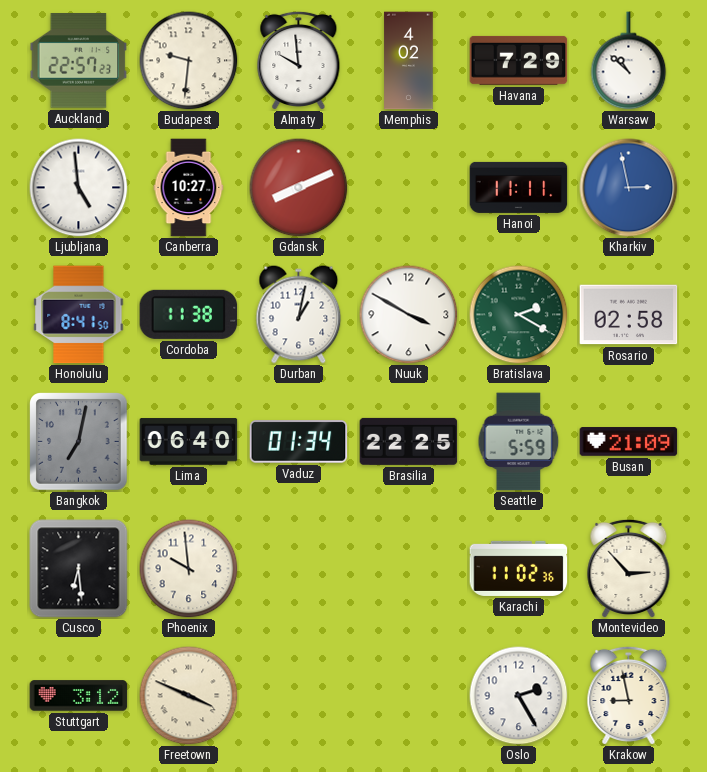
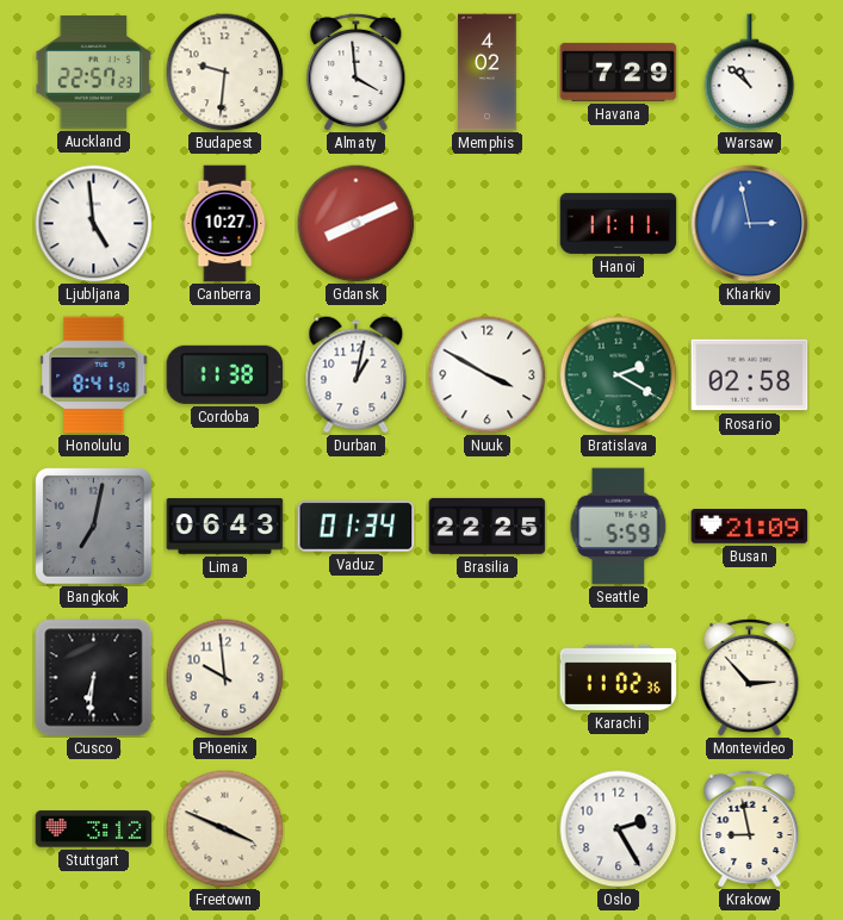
Almaty: 9:59 -> 3:59
Lima: 06:40 -> 06:43
Cusco: 6:29 -> 6:31
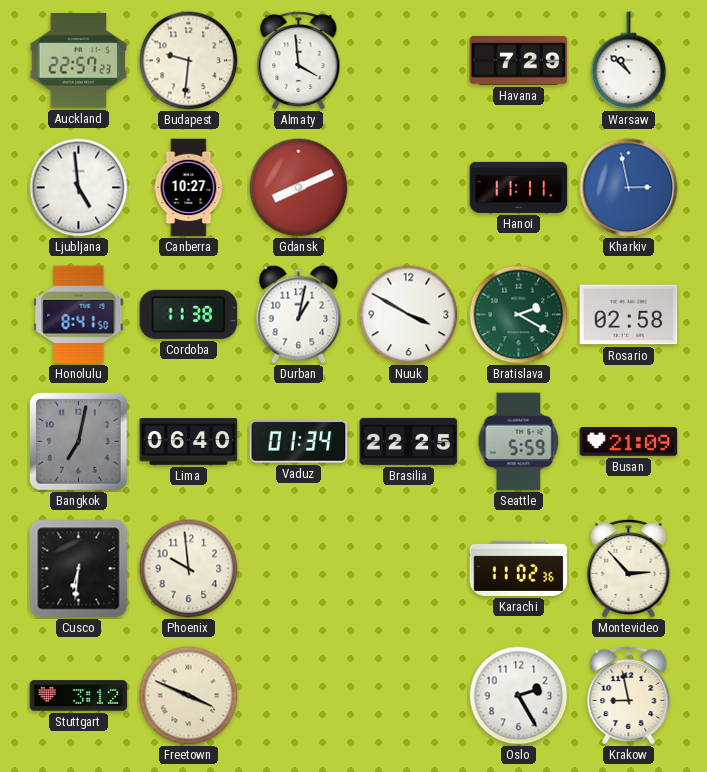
Memphis: 4:02 -> none
Lima: 06:43 -> 06:40
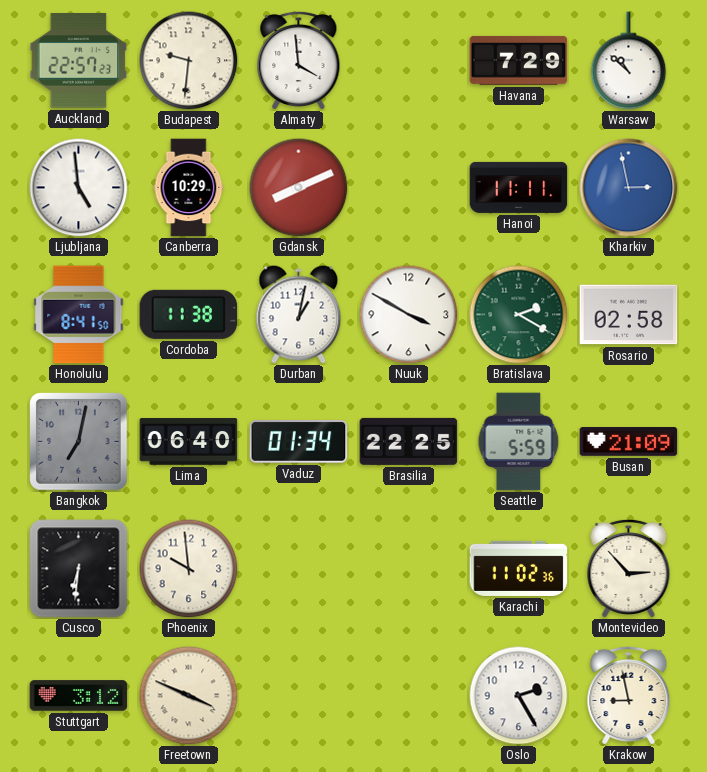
Canberra: 10:27 -> 10:29
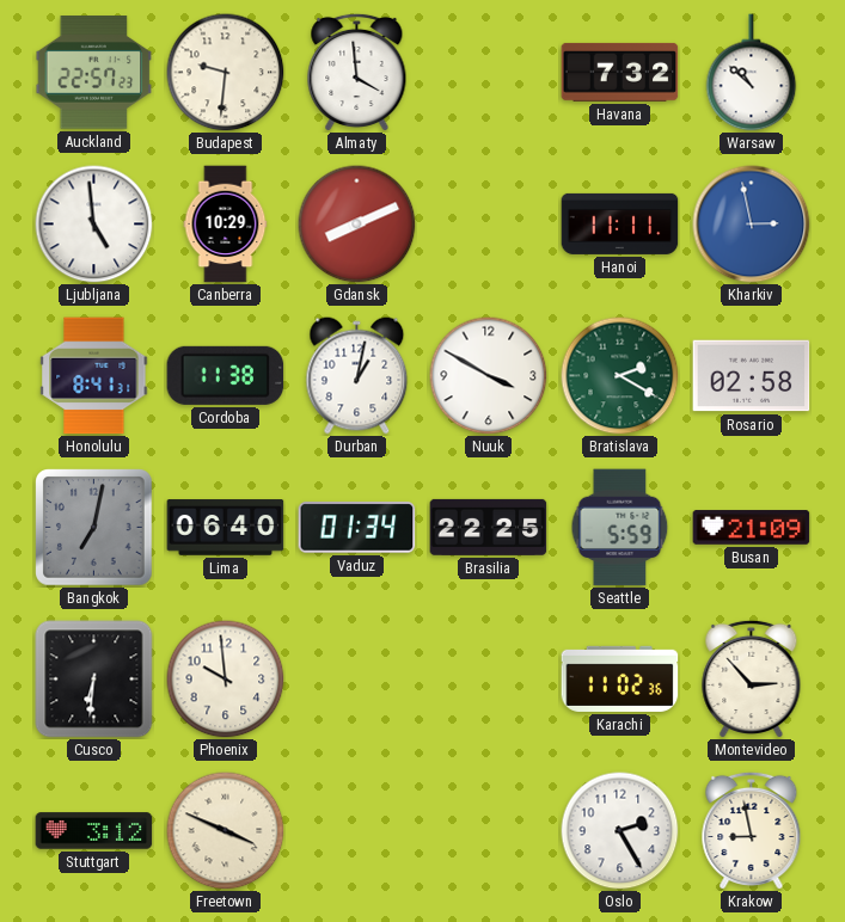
Havana: 7:29 -> 7:32
Honolulu: 8:41:50 -> 8:41:31
